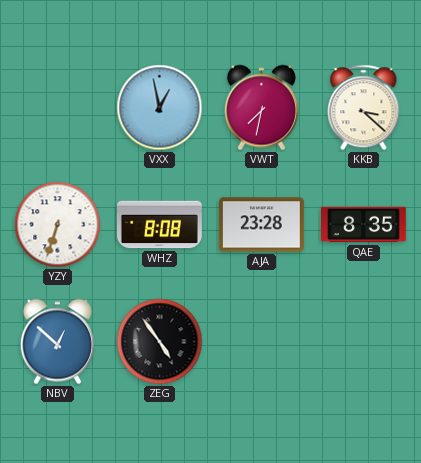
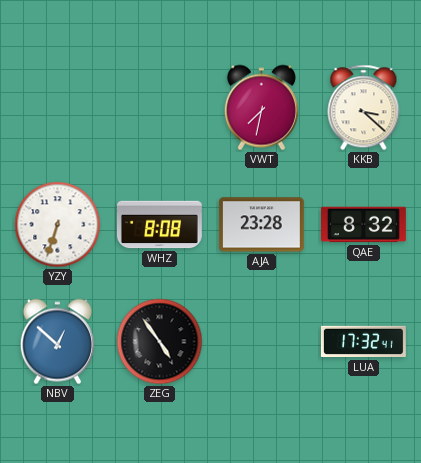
VXX: 12:58 -> none
QAE: 8:35 -> 8:32
LUA: none -> 17:32
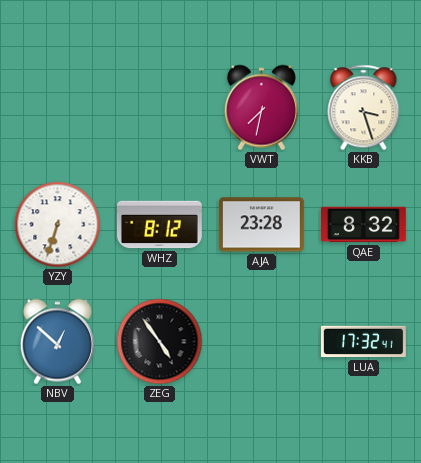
KKB: 3:22 -> 3:27
WHZ: 8:08 -> 8:12
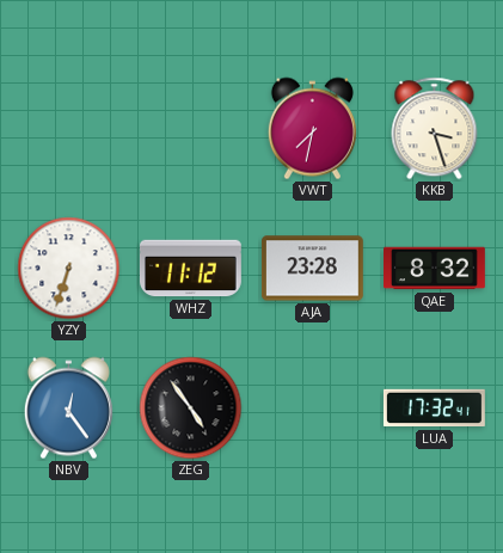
WHZ: 8:12 -> 11:12
NBV: 12:52 -> 12:24
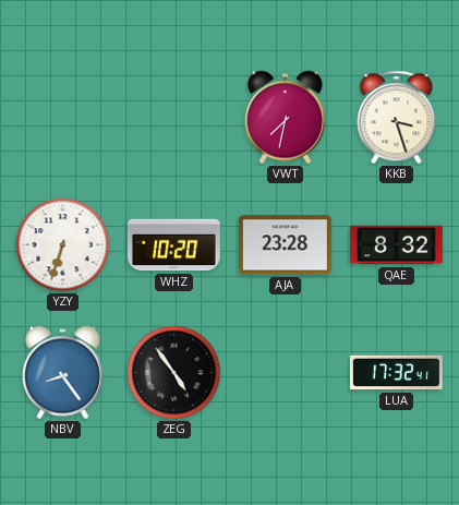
WHZ: 11:12 -> 10:20
NBV: 12:24 -> 8:24
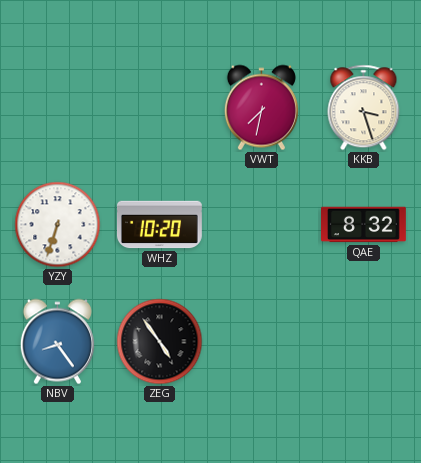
AJA: 23:28 -> none
LUA: 17:32 -> none
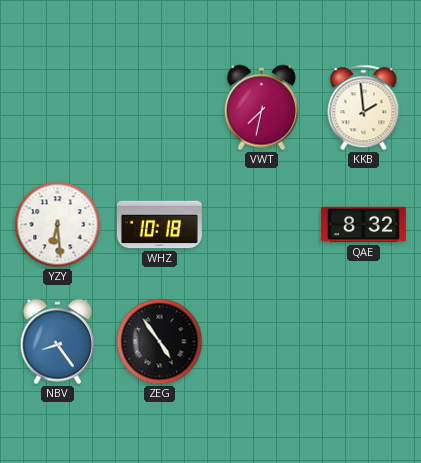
KKB: 3:27 -> 1:59
YZY: 6:33 -> 6:29
WHZ: 10:20 -> 10:18
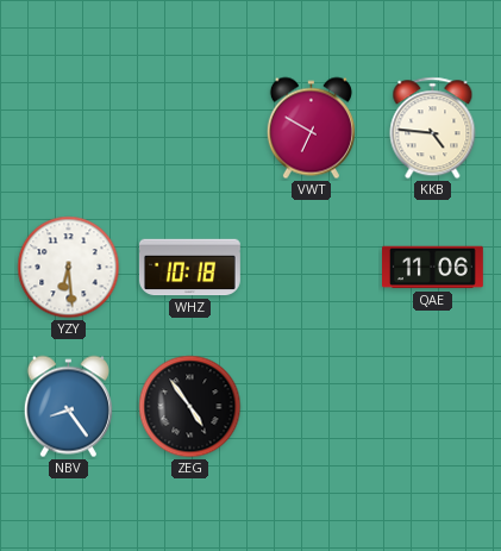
VWT: 7:32 -> 6:50
KKB: 1:59 -> 4:46
QAE: 8:32 -> 11:06
